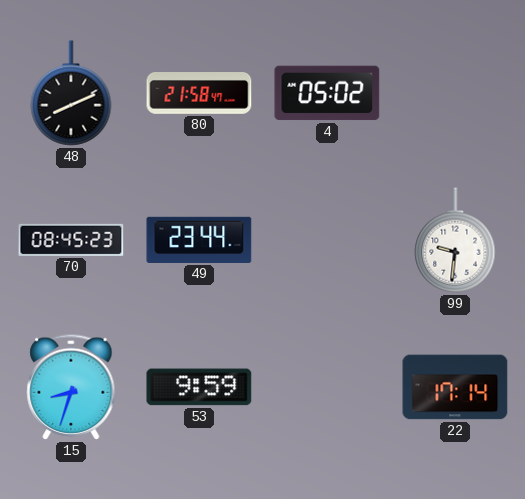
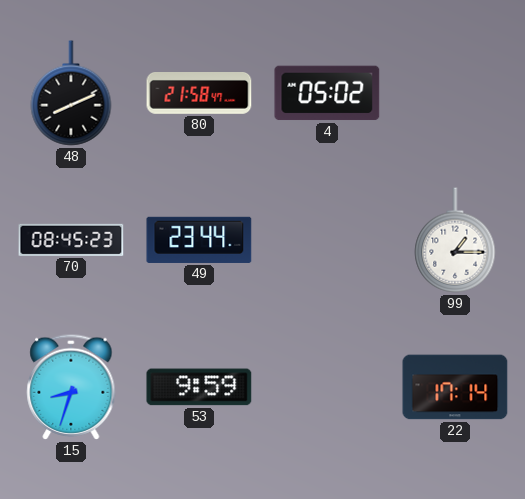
99: 9:31 -> 1:15
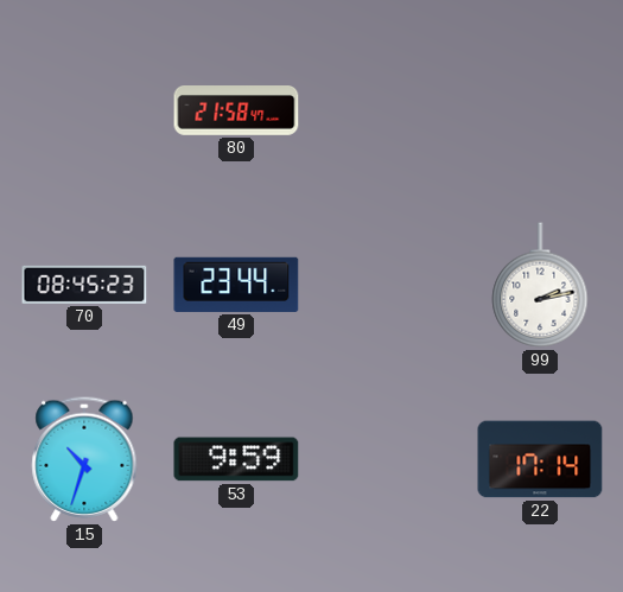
48: 8:11 -> none
4: 05:02 -> none
99: 1:15 -> 2:13
15: 8:33 -> 10:33
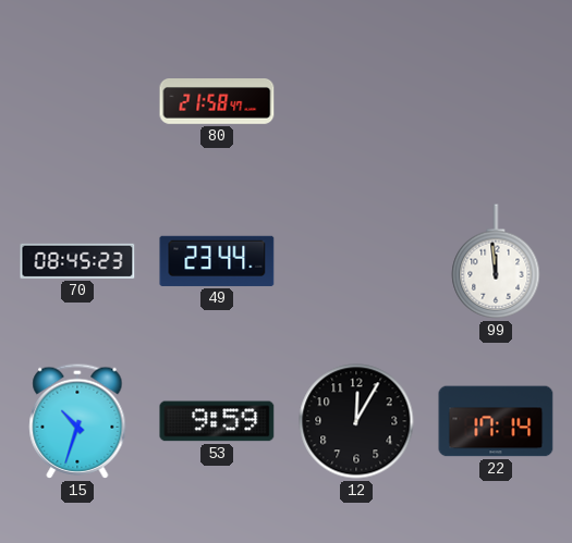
99: 2:13 -> 11:59
12: none -> 12:05
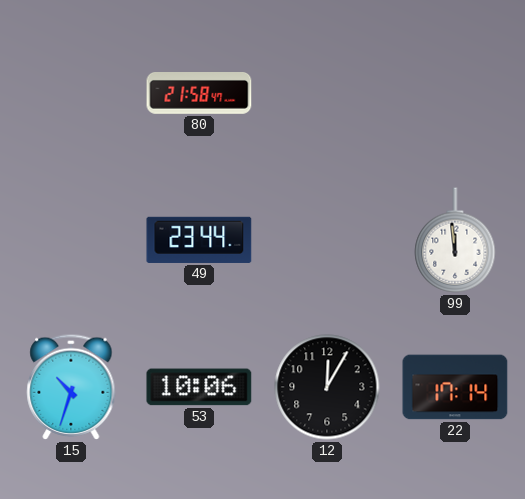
70: 08:45 -> none
53: 9:59 -> 10:06
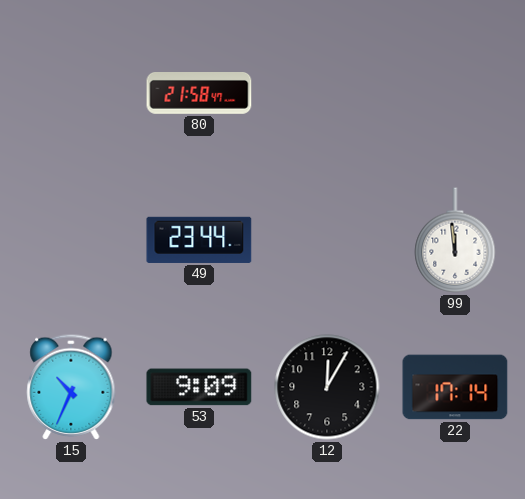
15: 10:33 -> 10:34
53: 10:06 -> 9:09
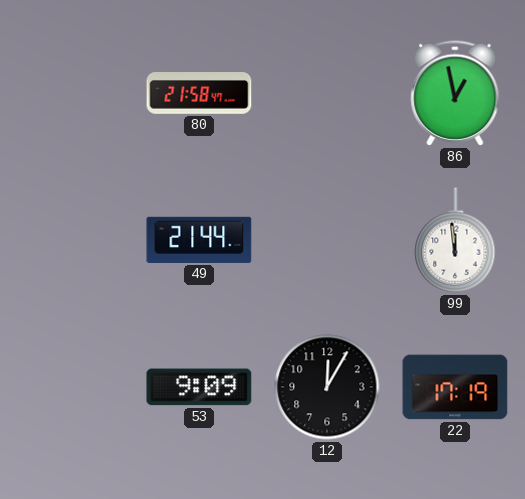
86: none -> 12:58
49: 23:44 -> 21:44
15: 10:34 -> none
22: 17:14 -> 17:19
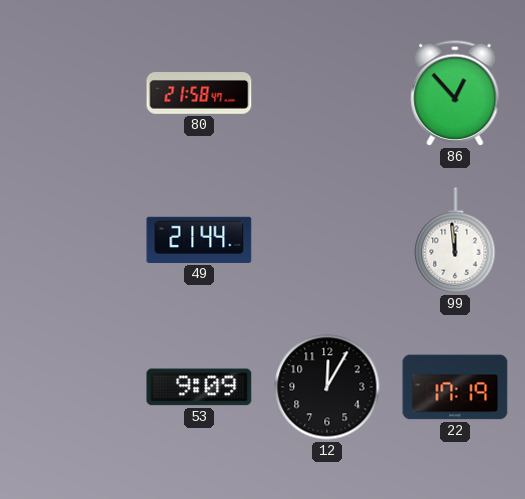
86: 12:58 -> 12:53
